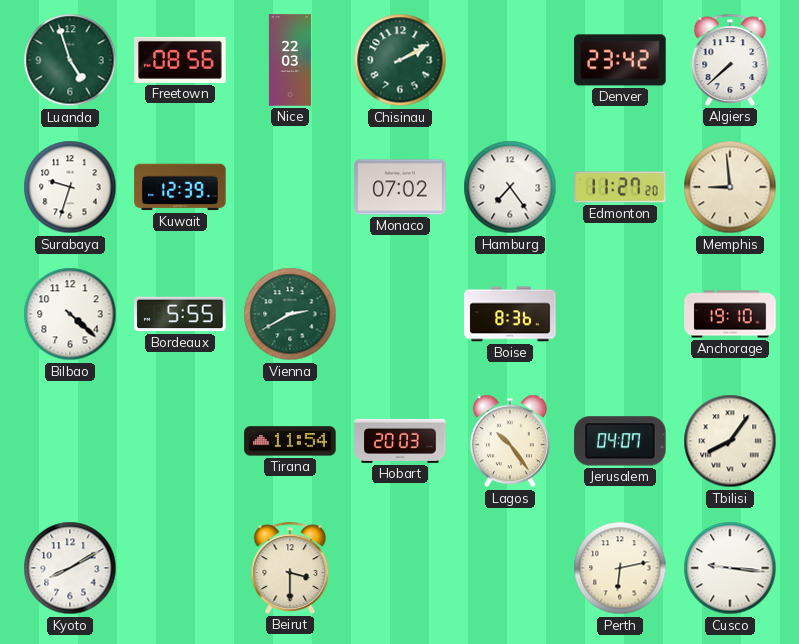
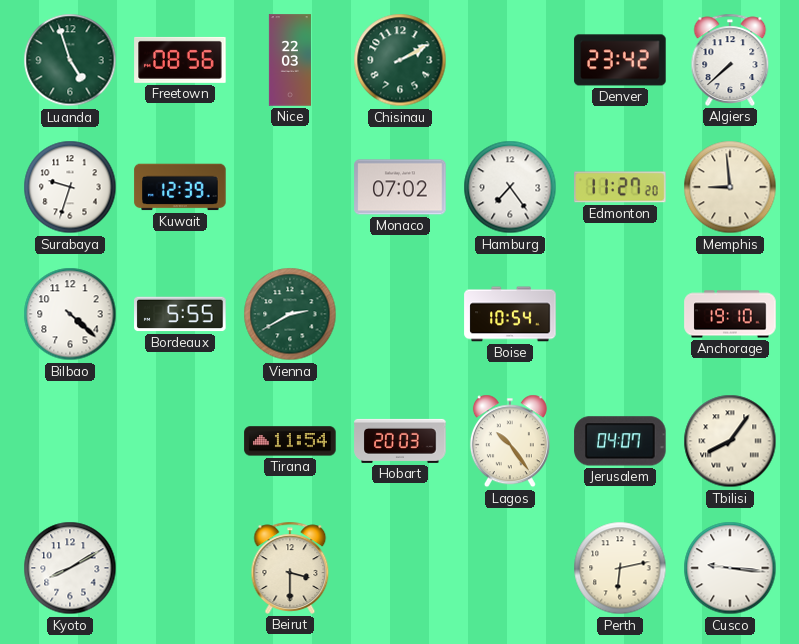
Boise: 8:36 -> 10:54
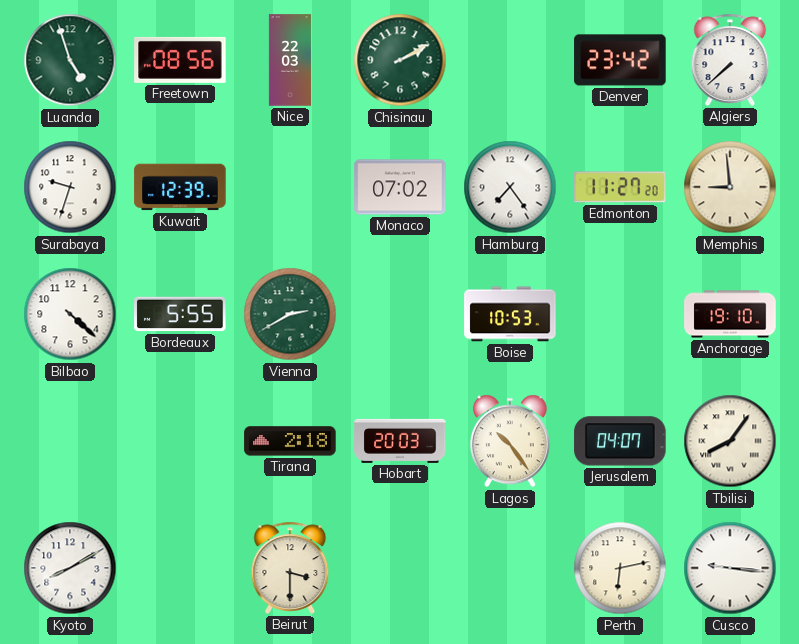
Boise: 10:54 -> 10:53
Tirana: 11:54 -> 2:18
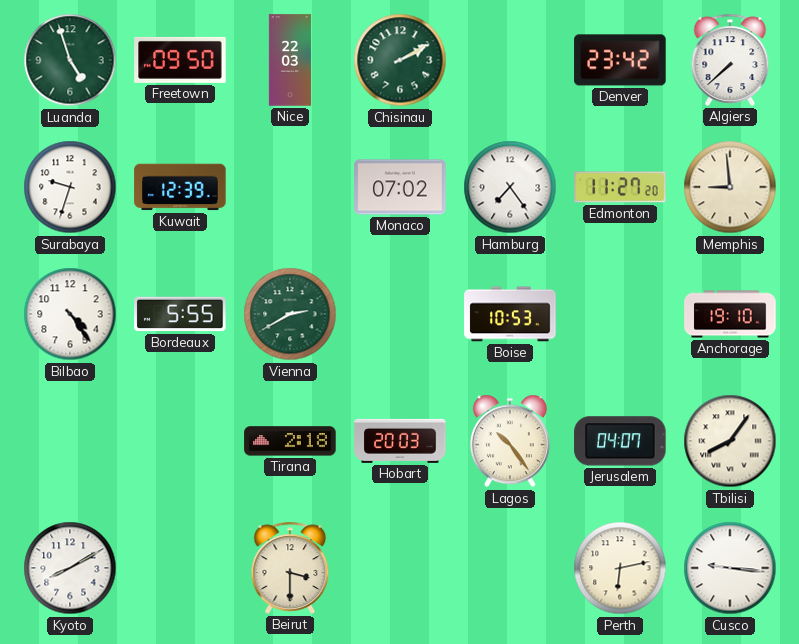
Freetown: 08:56 -> 09:50
Bilbao: 4:22 -> 4:24
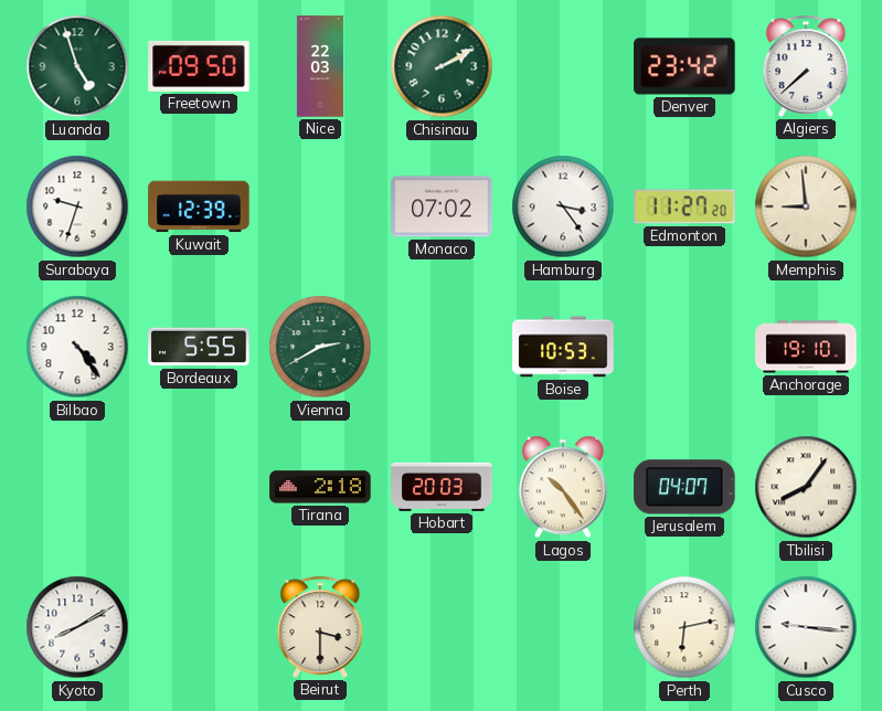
Hamburg: 7:24 -> 3:24
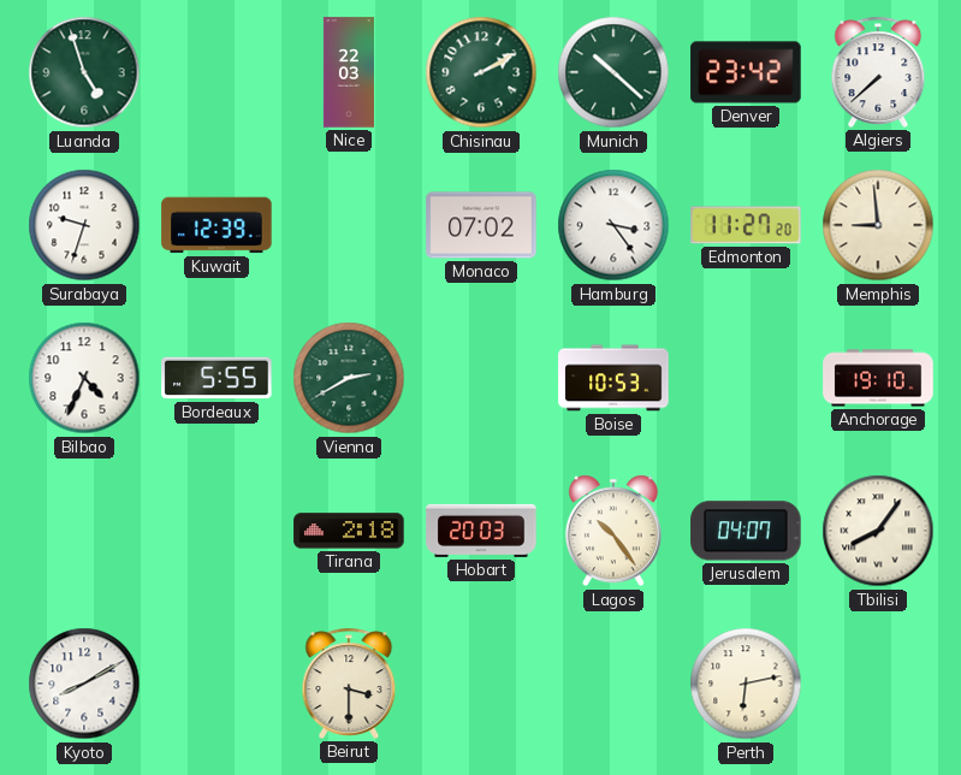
Freetown: 09:50 -> none
Munich: none -> 10:22
Bilbao: 4:24 -> 4:34
Cusco: 9:16 -> none
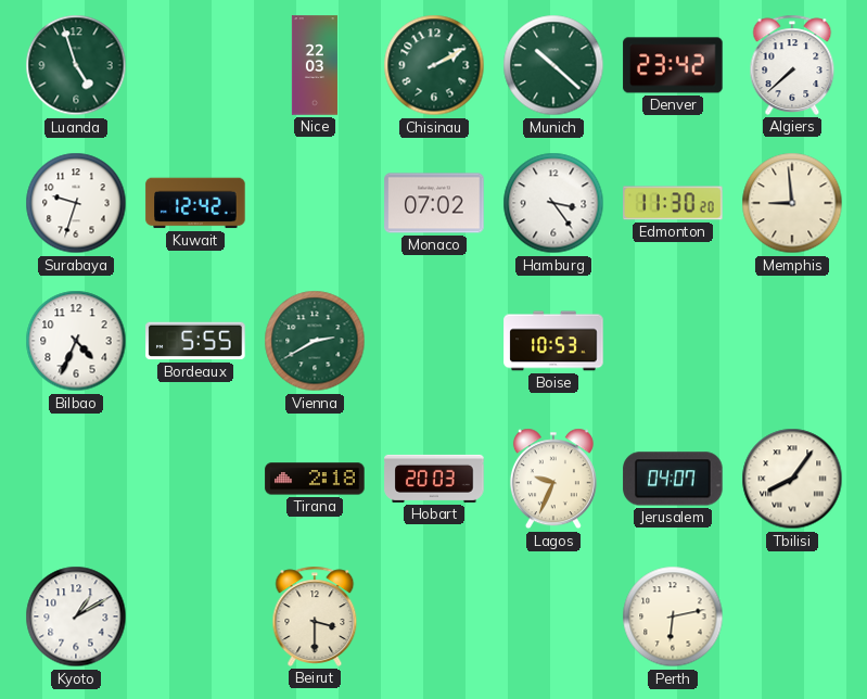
Kuwait: 12:39 -> 12:42
Edmonton: 11:27 -> 11:30
Anchorage: 19:10 -> none
Lagos: 10:24 -> 9:34
Kyoto: 8:10 -> 1:10
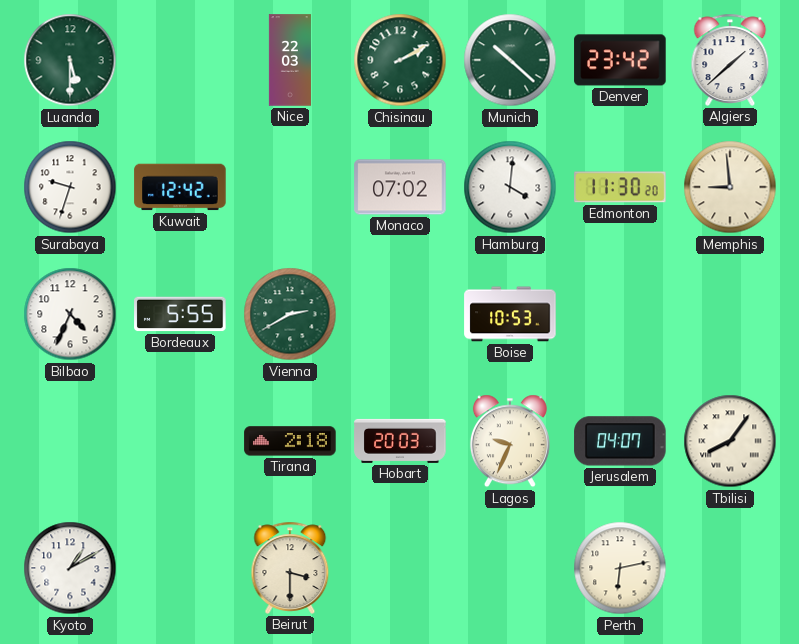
Luanda: 4:57 -> 5:30
Algiers: 7:38 -> 1:38
Hamburg: 3:24 -> 4:01
